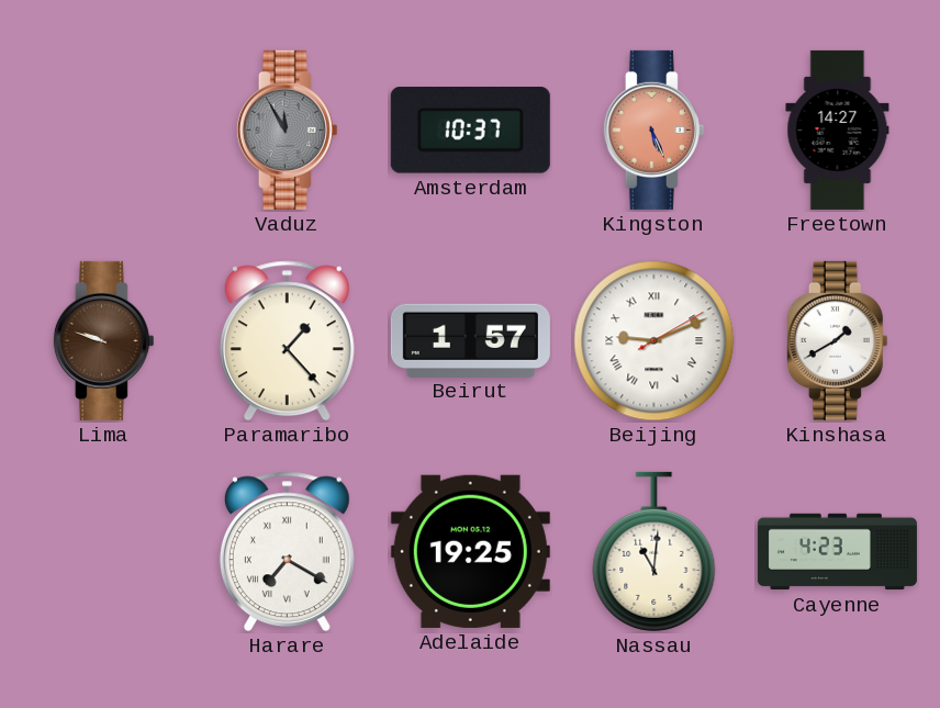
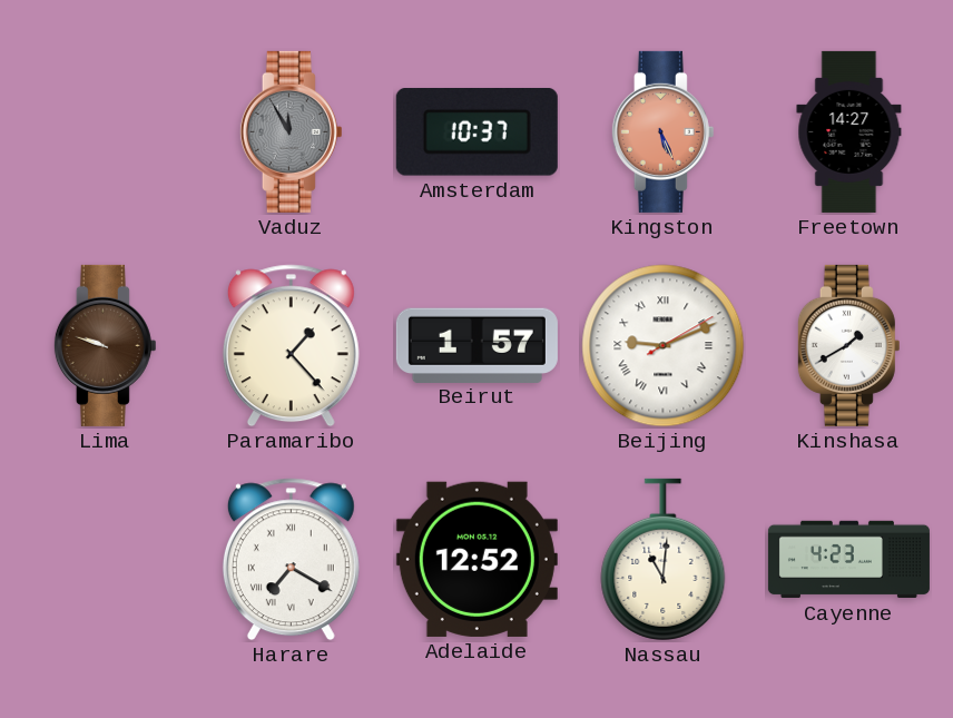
Adelaide: 19:25 -> 12:52
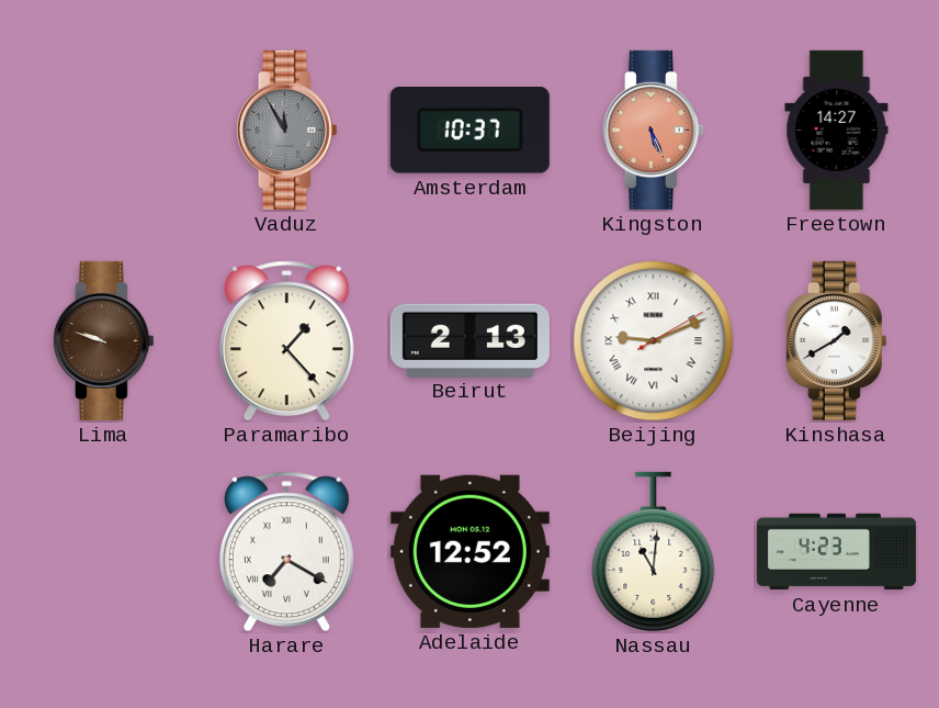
Beirut: 1:57 -> 2:13
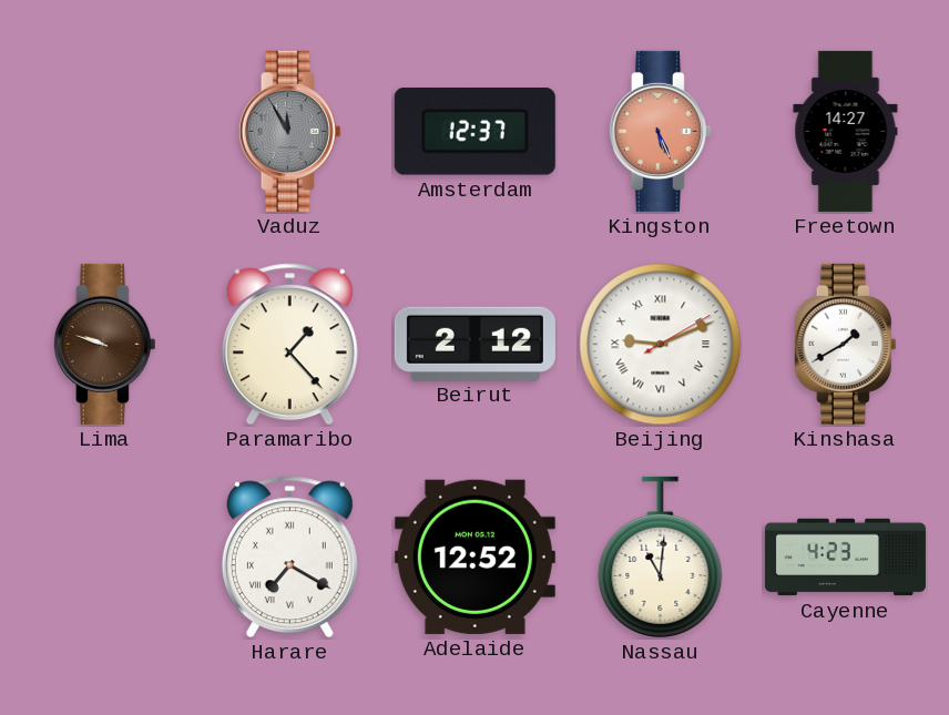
Amsterdam: 10:37 -> 12:37
Beirut: 2:13 -> 2:12
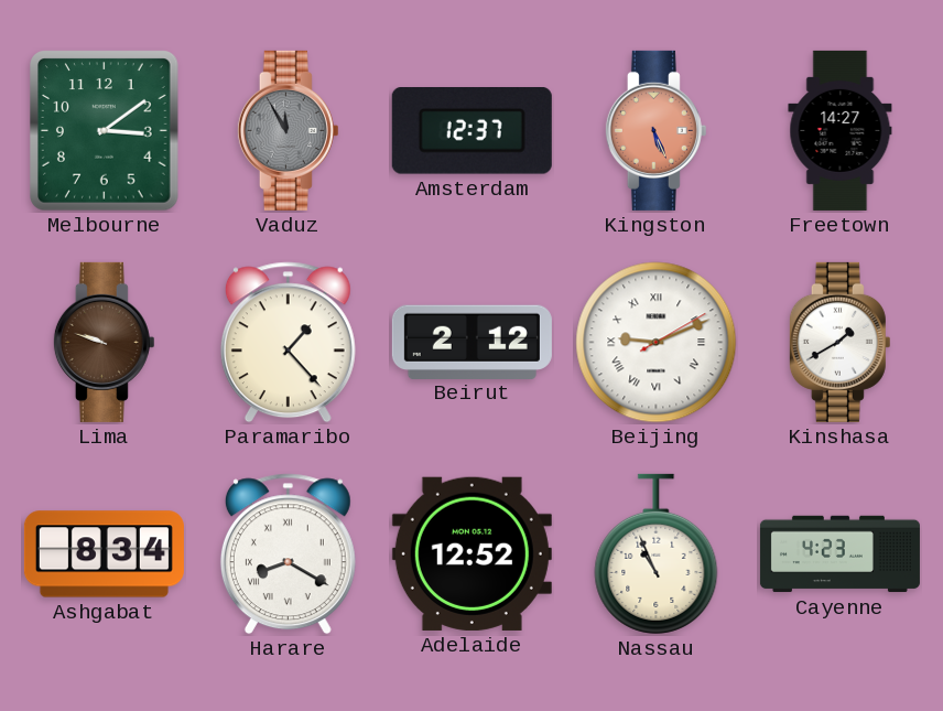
Melbourne: none -> 3:09
Ashgabat: none -> 8:34
Harare: 7:20 -> 8:20
Nassau: 11:01 -> 10:56
